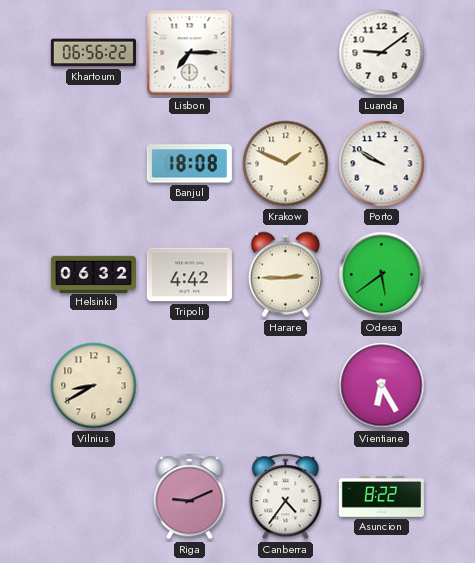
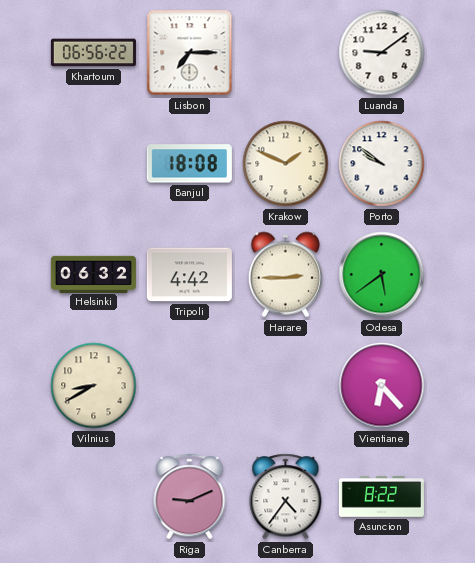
Porto: 9:50 -> 9:51
Vientiane: 6:25 -> 6:23
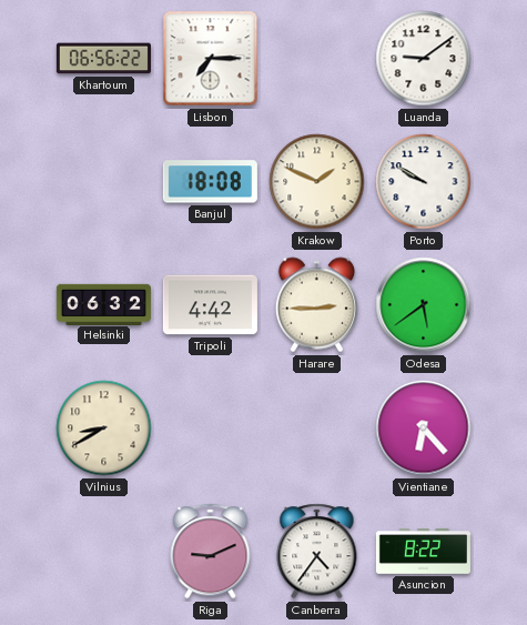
Porto: 9:51 -> 9:50
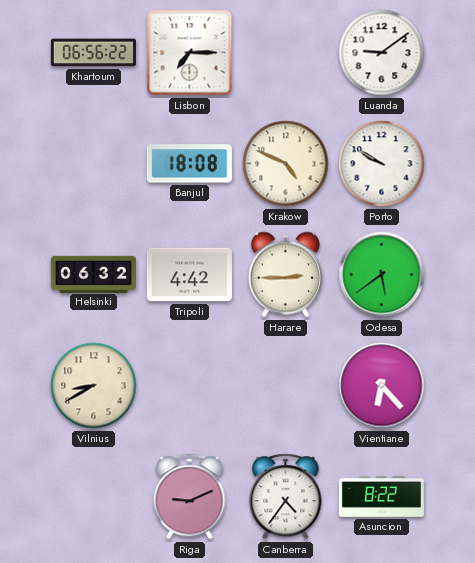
Krakow: 1:49 -> 4:49
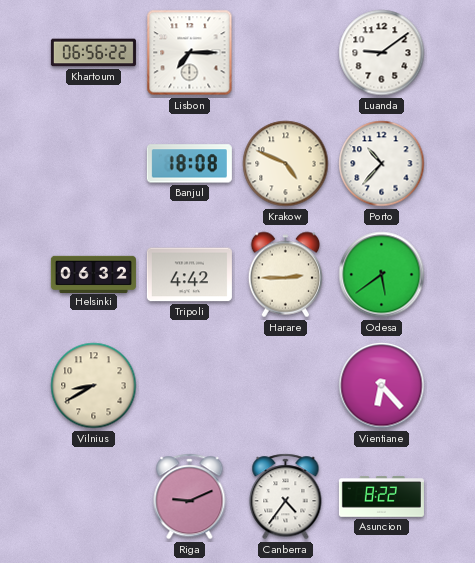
Porto: 9:50 -> 10:37
